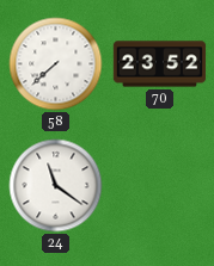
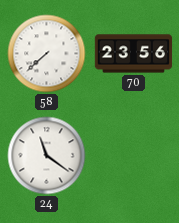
70: 23:52 -> 23:56
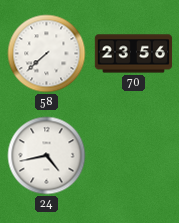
24: 11:21 -> 4:43
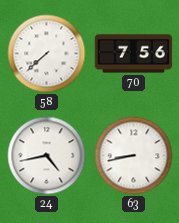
70: 23:56 -> 7:56
63: none -> 8:43
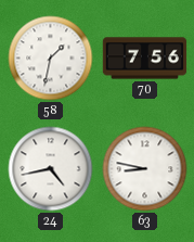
58: 7:38 -> 1:32
63: 8:43 -> 8:47
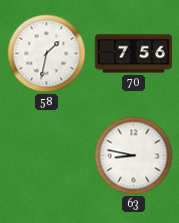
24: 4:43 -> none
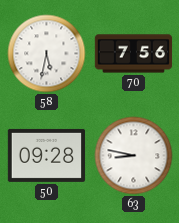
58: 1:32 -> 5:32
50: none -> 09:28
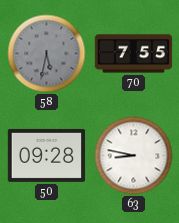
58 dial: white -> grey
70: 7:56 -> 7:55
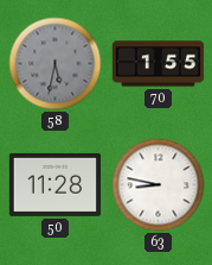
70: 7:55 -> 1:55
50: 09:28 -> 11:28
